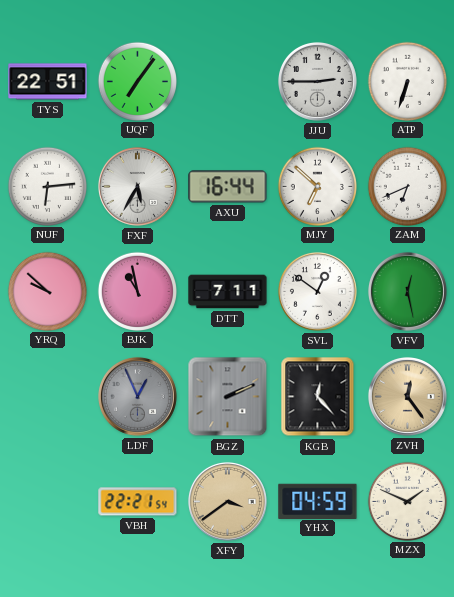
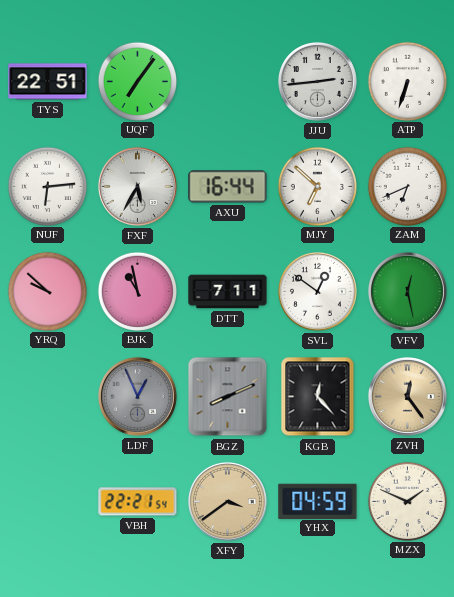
JJU: 2:45 -> 2:44
BGZ: 2:11 -> 8:11
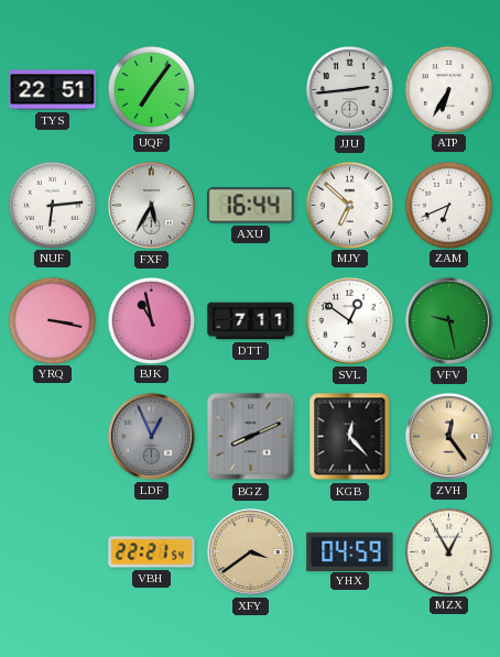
ATP: 6:33 -> 6:35
YRQ: 9:52 -> 3:17
VFV: 12:28 -> 9:28
MZX: 1:49 -> 12:55
